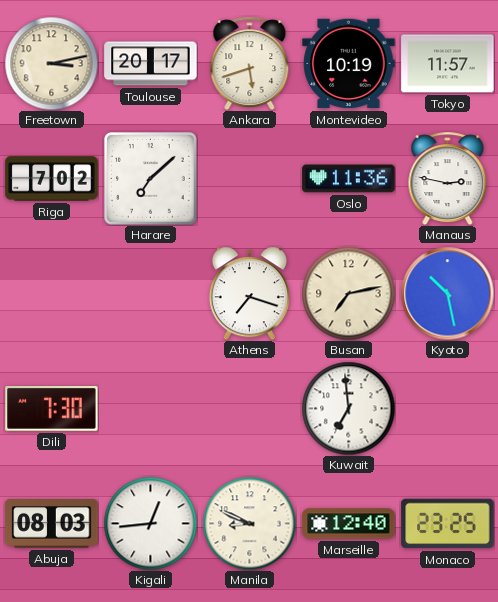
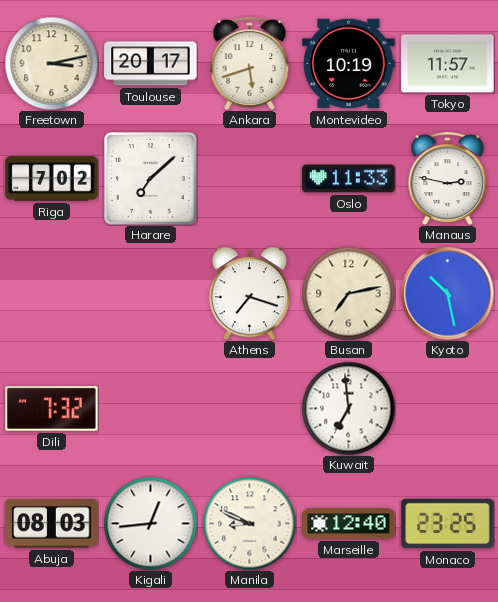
Oslo: 11:36 -> 11:33
Dili: 7:30 -> 7:32
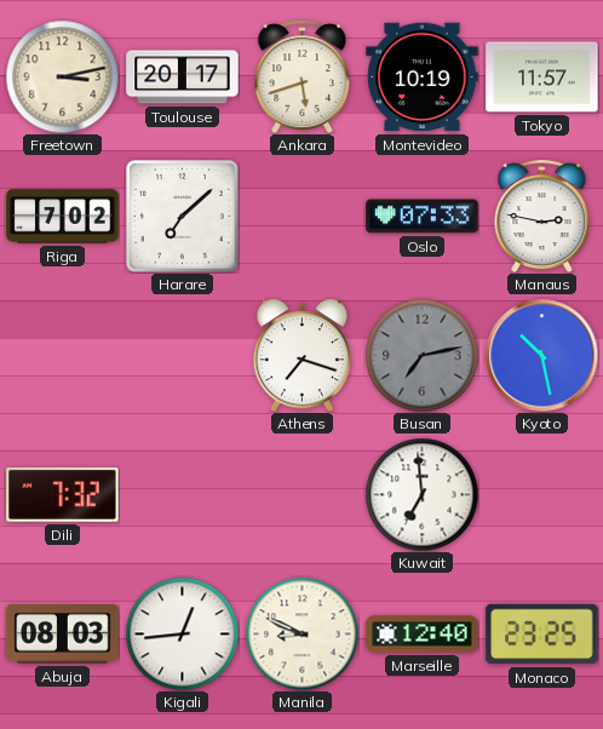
Oslo: 11:33 -> 07:33
Busan dial: cream -> grey
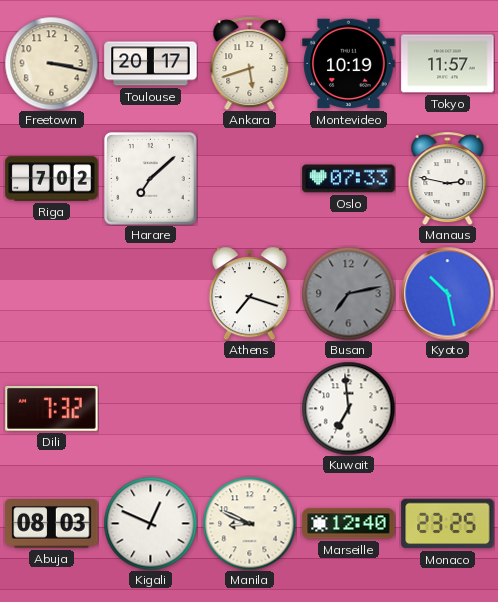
Freetown: 3:13 -> 3:17
Kigali: 12:44 -> 12:49
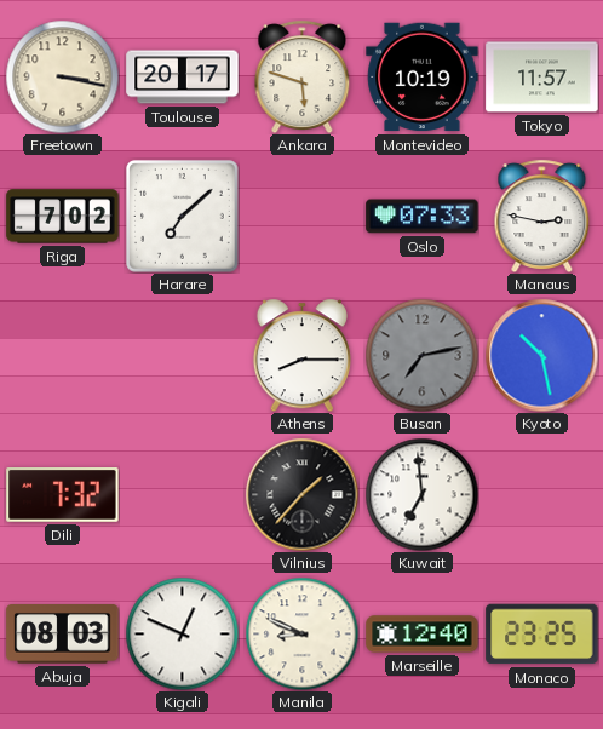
Ankara: 5:42 -> 5:48
Athens: 7:18 -> 8:15
Vilnius: none -> 1:37
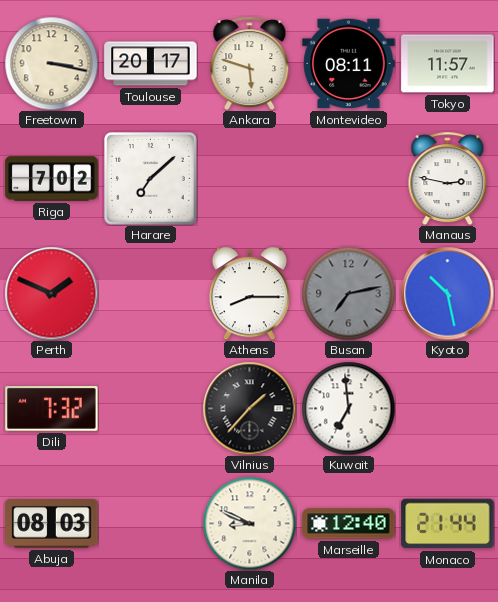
Montevideo: 10:19 -> 08:11
Oslo: 07:33 -> none
Perth: none -> 1:49
Kigali: 12:49 -> none
Monaco: 23:25 -> 21:44
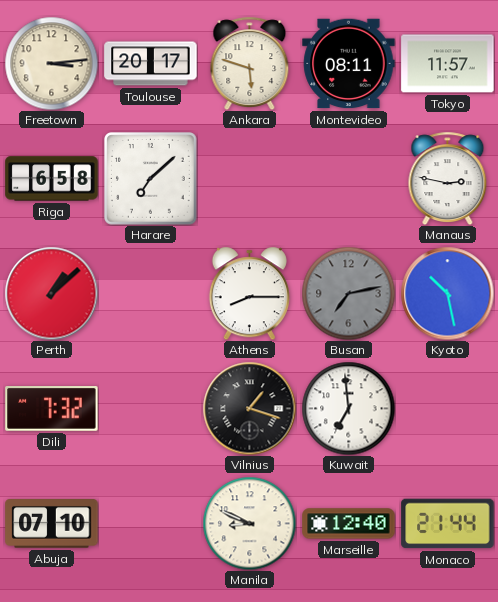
Freetown: 3:17 -> 3:14
Riga: 7:02 -> 6:58
Perth: 1:49 -> 1:08
Vilnius: 1:37 -> 1:18
Abuja: 08:03 -> 07:10
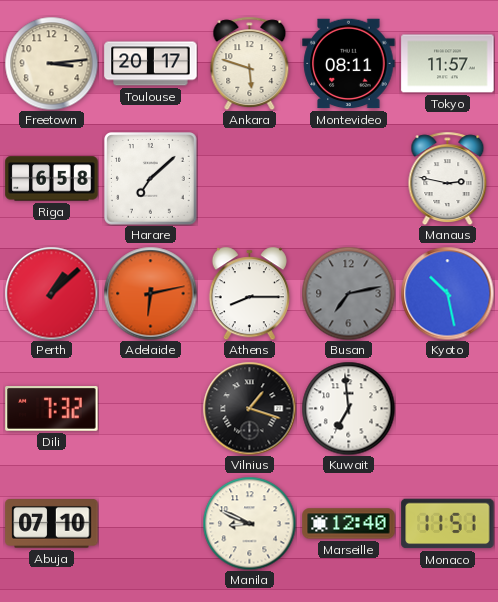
Adelaide: none -> 6:13
Monaco: 21:44 -> 11:51
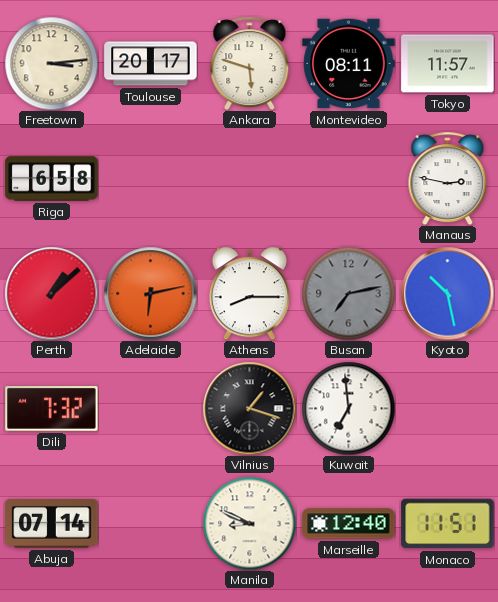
Harare: 7:08 -> none
Abuja: 07:10 -> 07:14
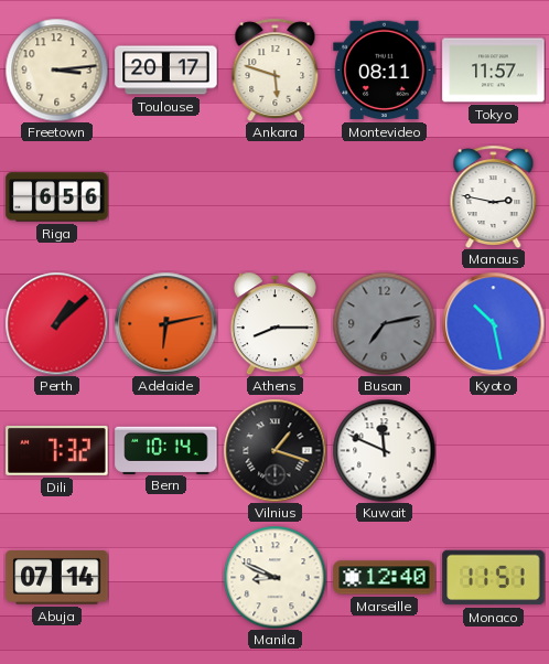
Riga: 6:58 -> 6:56
Bern: none -> 10:14
Kuwait: 6:59 -> 11:49
